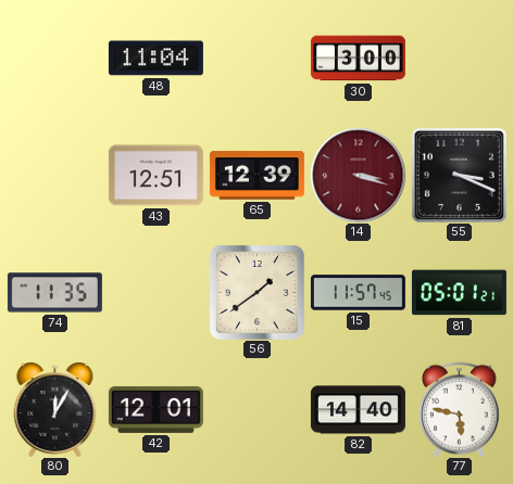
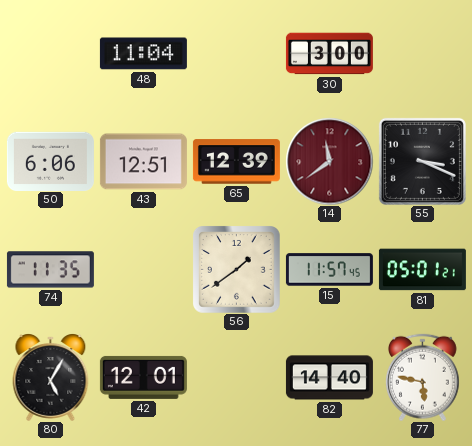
50: none -> 6:06
14: 3:18 -> 11:39
80: 12:05 -> 5:05
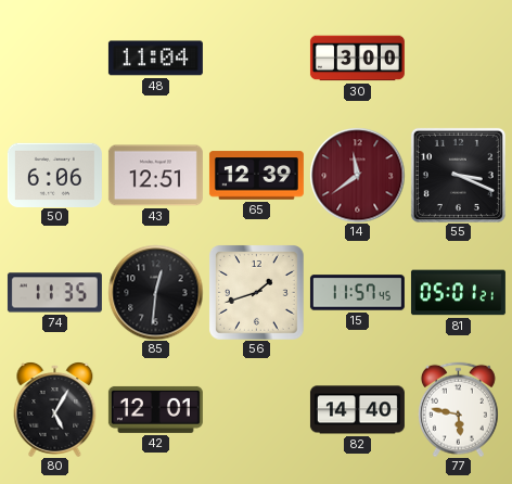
85: none -> 12:31
56: 1:39 -> 1:42
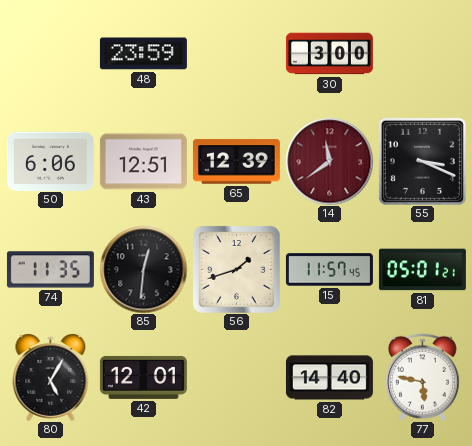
48: 11:04 -> 23:59
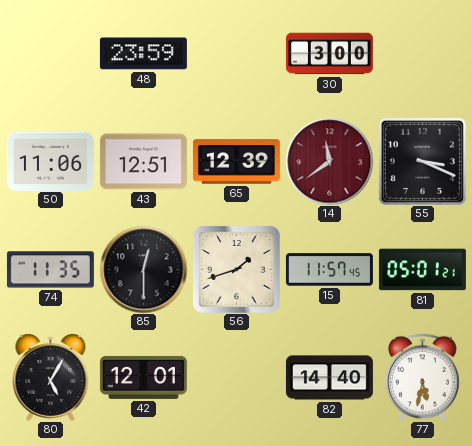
50: 6:06 -> 11:06
85: 12:31 -> 12:30
77: 5:47 -> 5:32
